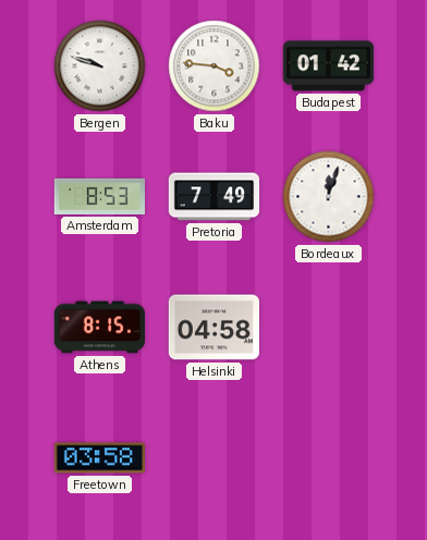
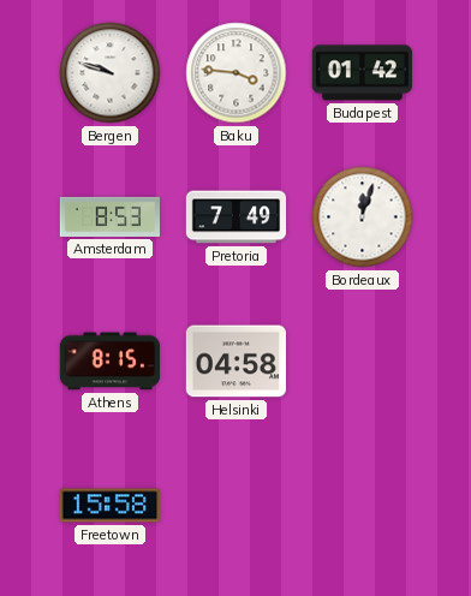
Freetown: 03:58 -> 15:58
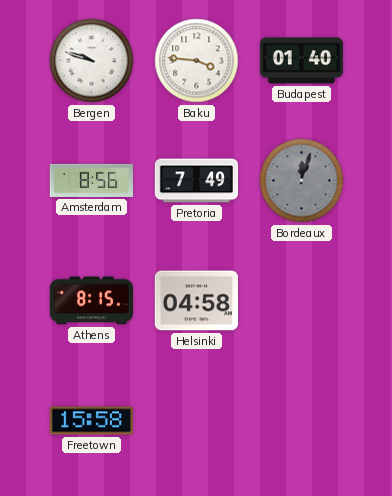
Budapest: 01:42 -> 01:40
Amsterdam: 8:53 -> 8:56
Bordeaux dial: white -> grey
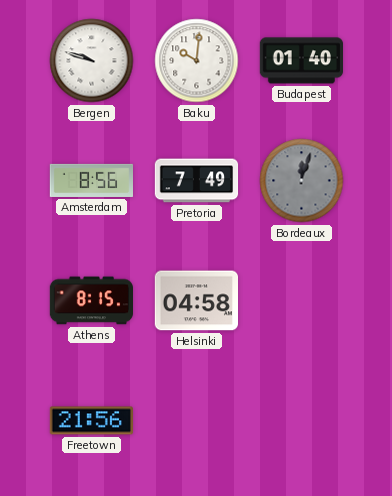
Baku: 3:46 -> 10:01
Freetown: 15:58 -> 21:56
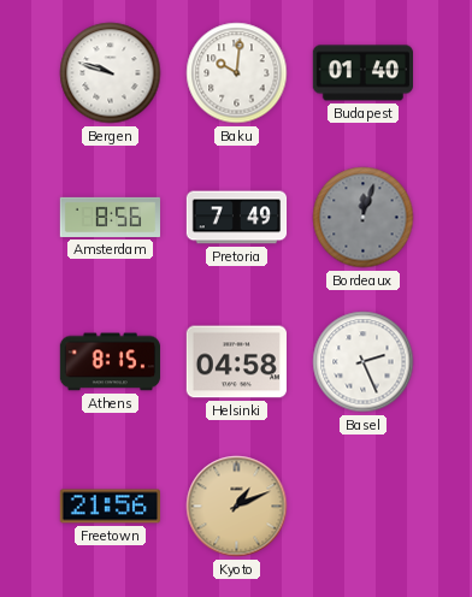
Basel: none -> 2:26
Kyoto: none -> 1:11
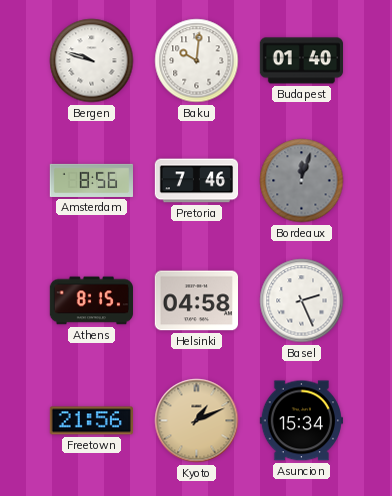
Pretoria: 7:49 -> 7:46
Asuncion: none -> 15:34
